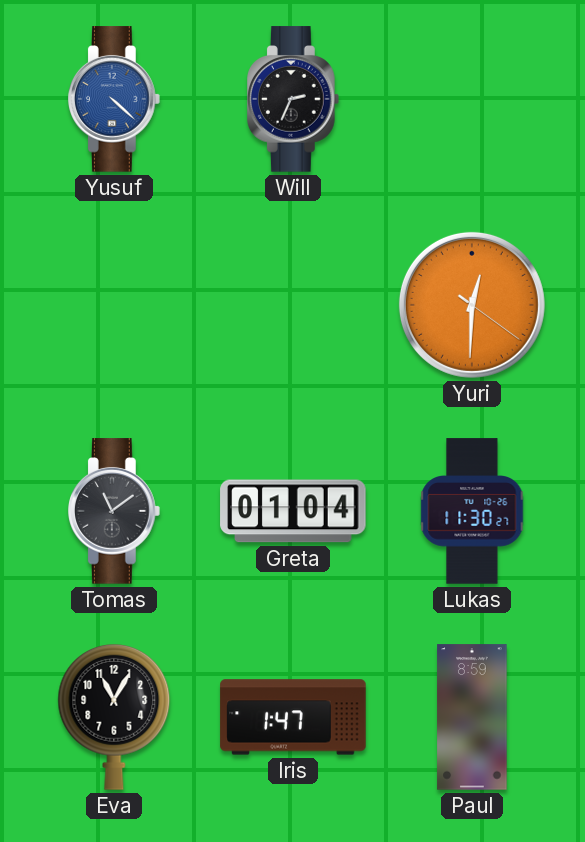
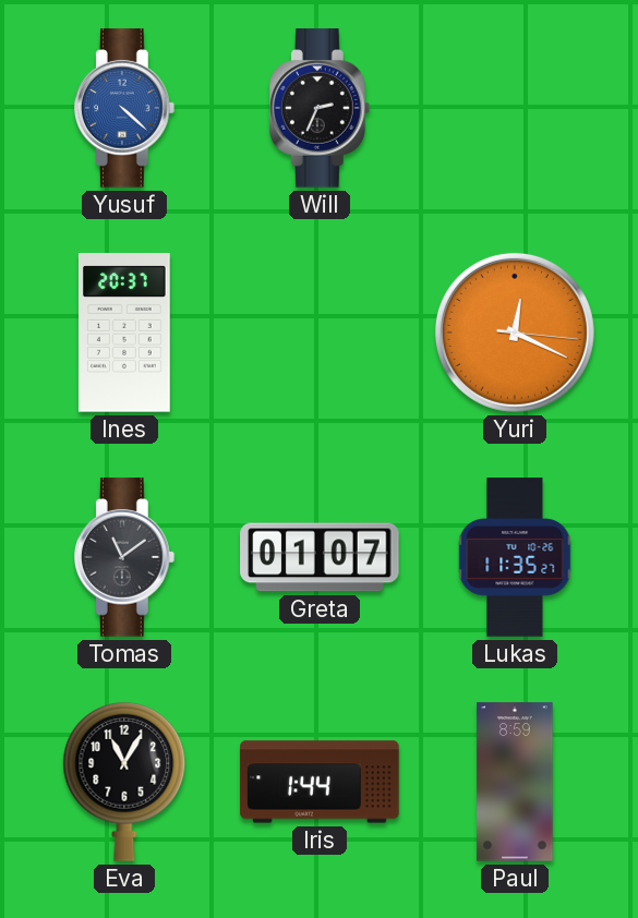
Ines: none -> 20:37
Yuri: 12:30 -> 12:19
Greta: 01:04 -> 01:07
Lukas: 11:30 -> 11:35
Iris: 1:47 -> 1:44
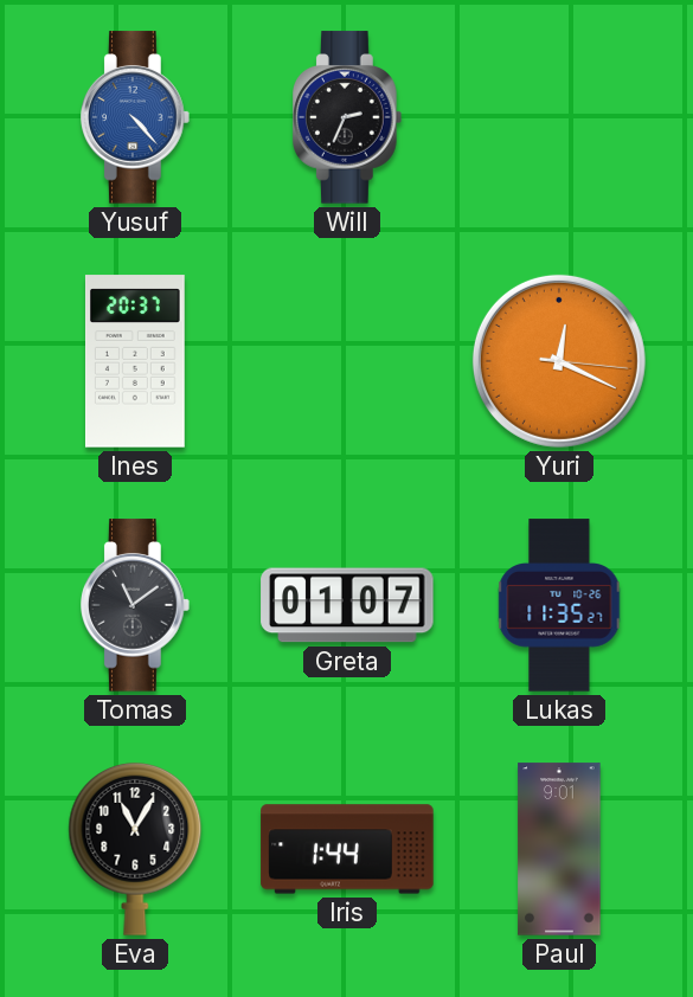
Yusuf: 4:22 -> 4:23
Paul: 8:59 -> 9:01
